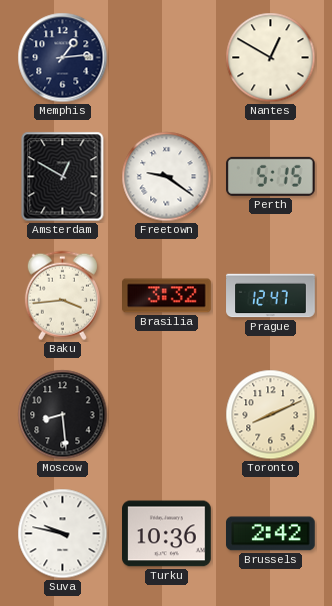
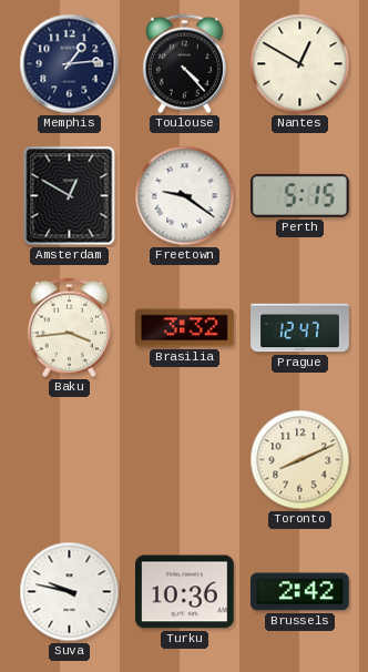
Toulouse: none -> 4:23
Moscow: 8:29 -> none
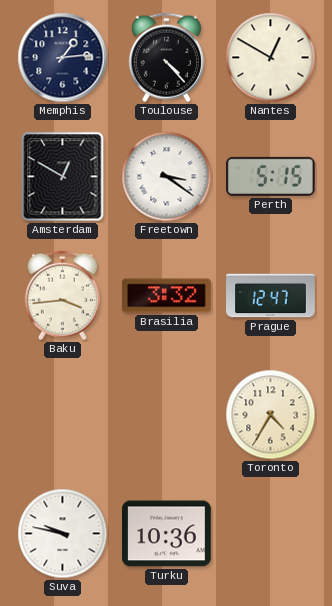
Freetown: 9:21 -> 3:21
Toronto: 8:11 -> 4:35
Brussels: 2:42 -> none
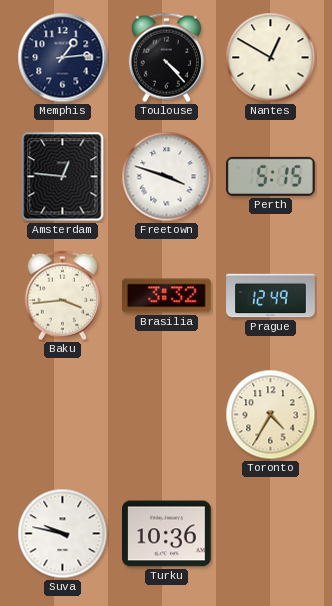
Amsterdam: 12:50 -> 12:46
Freetown: 3:21 -> 3:48
Prague: 12:47 -> 12:49
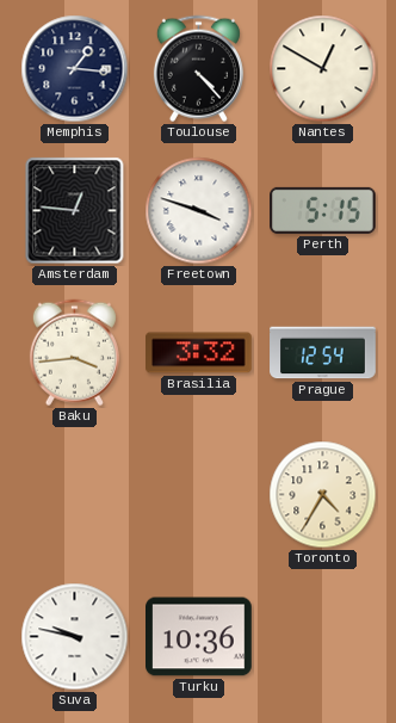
Memphis: 1:14 -> 1:16
Prague: 12:49 -> 12:54
